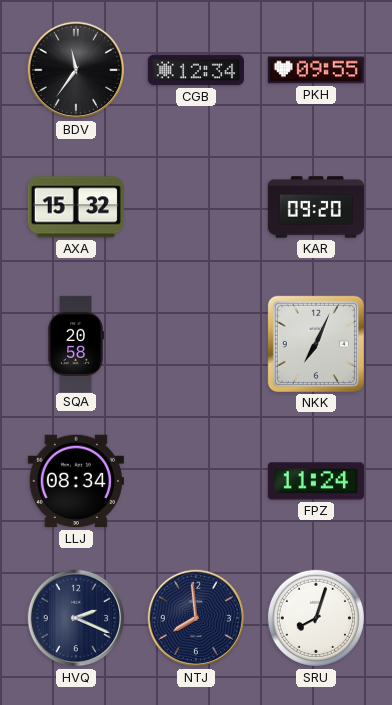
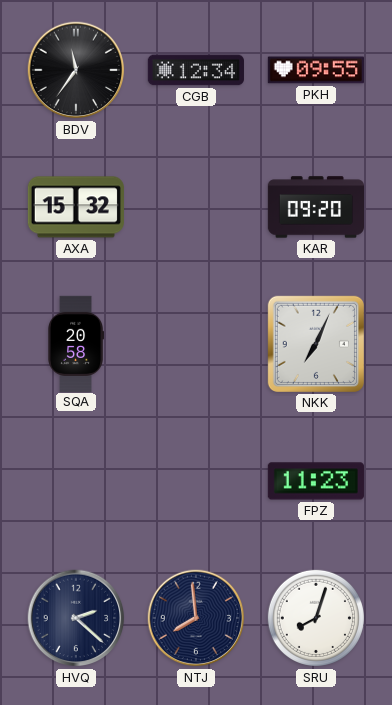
LLJ: 08:34 -> none
FPZ: 11:24 -> 11:23
HVQ: 2:19 -> 2:22
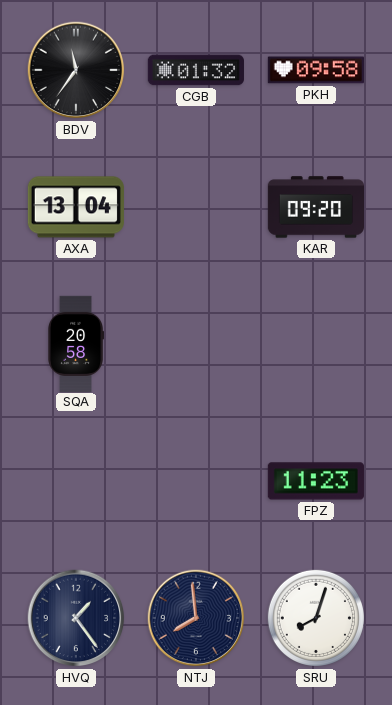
CGB: 12:34 -> 01:32
PKH: 09:55 -> 09:58
AXA: 15:32 -> 13:04
NKK: 7:04 -> none
HVQ: 2:22 -> 1:24
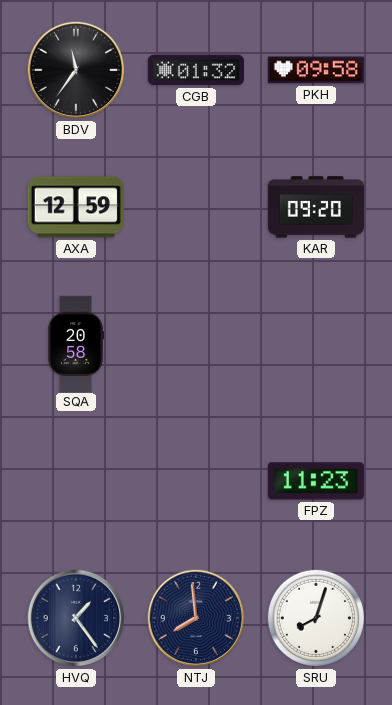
AXA: 13:04 -> 12:59
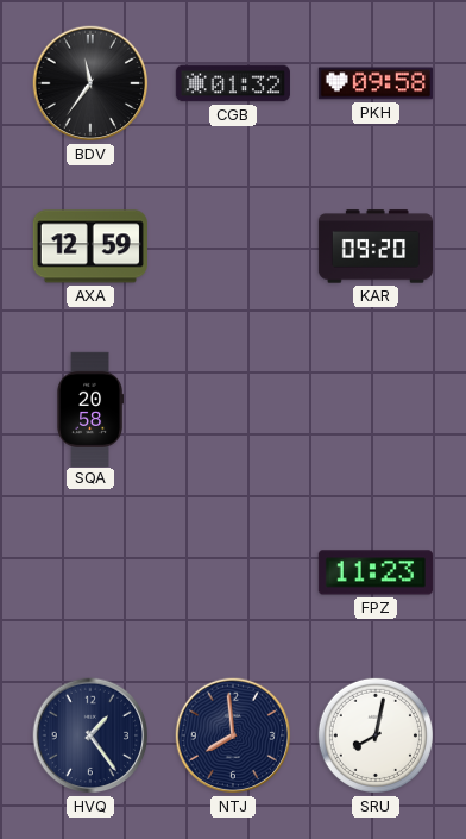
SRU: 8:03 -> 8:02
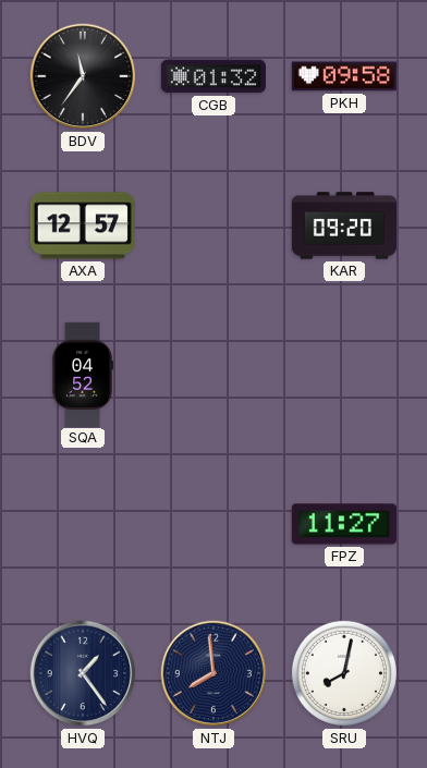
AXA: 12:59 -> 12:57
SQA: 20:58 -> 04:52
FPZ: 11:23 -> 11:27
